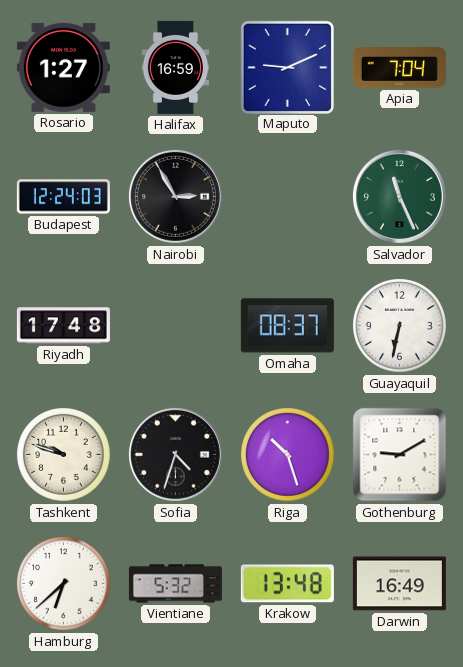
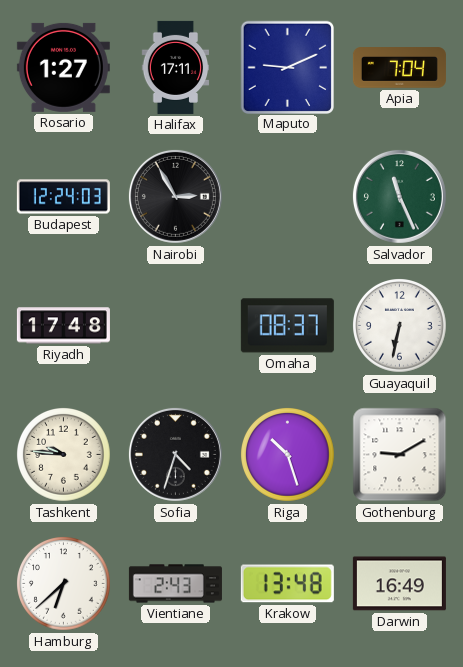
Halifax: 16:59 -> 17:11
Tashkent: 9:48 -> 9:46
Vientiane: 5:32 -> 2:43
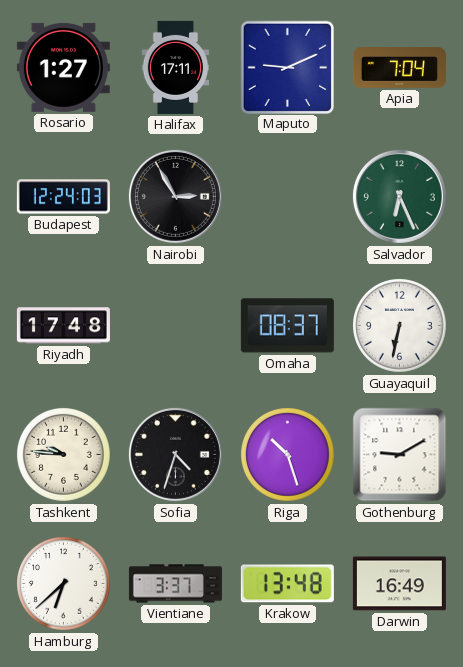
Salvador: 11:26 -> 6:26
Vientiane: 2:43 -> 3:37
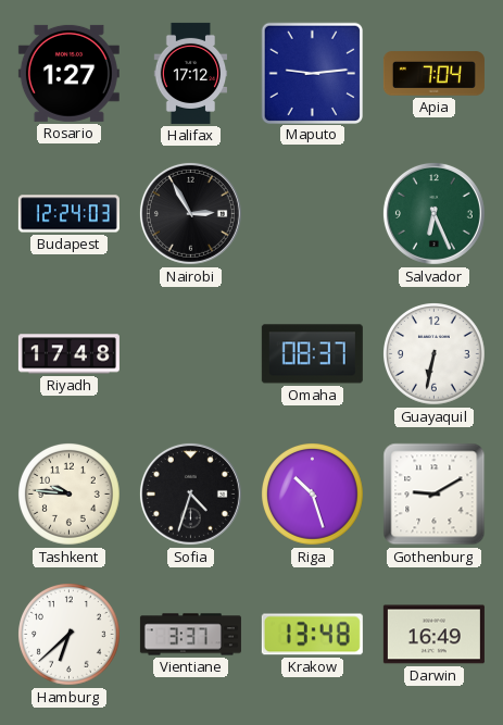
Halifax: 17:11 -> 17:12
Maputo: 9:11 -> 9:14
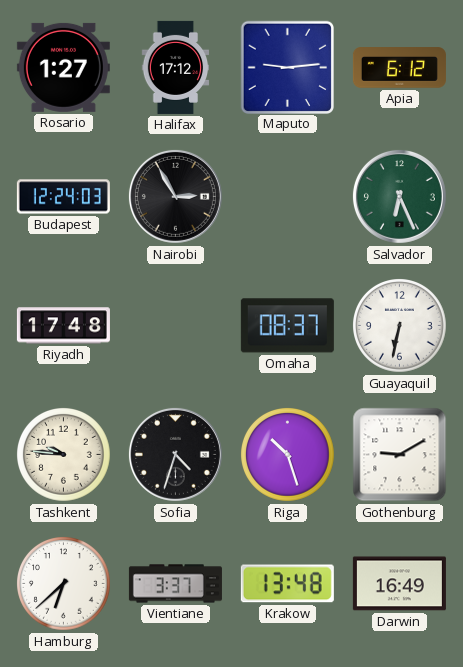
Apia: 7:04 -> 6:12
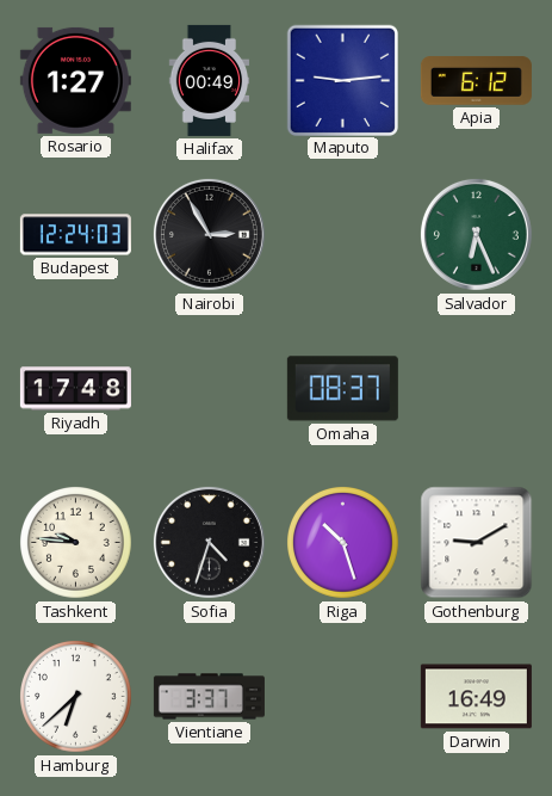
Halifax: 17:12 -> 00:49
Guayaquil: 6:32 -> none
Krakow: 13:48 -> none
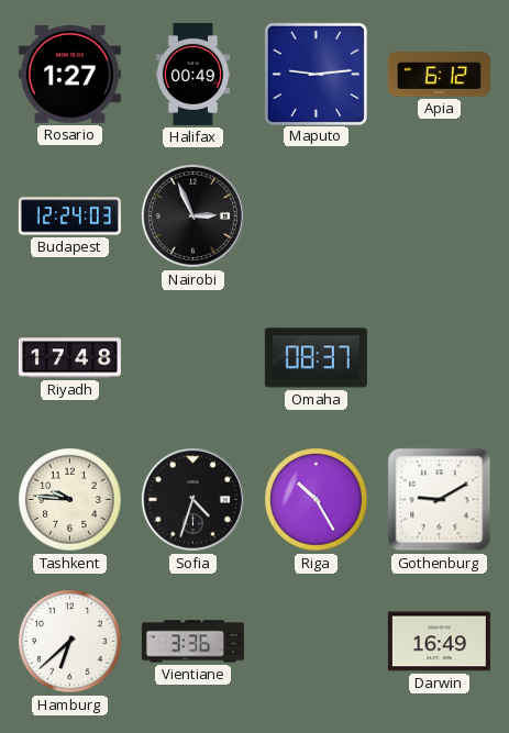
Nairobi: 2:55 -> 2:56
Salvador: 6:26 -> none
Riga: 10:27 -> 10:25
Vientiane: 3:37 -> 3:36
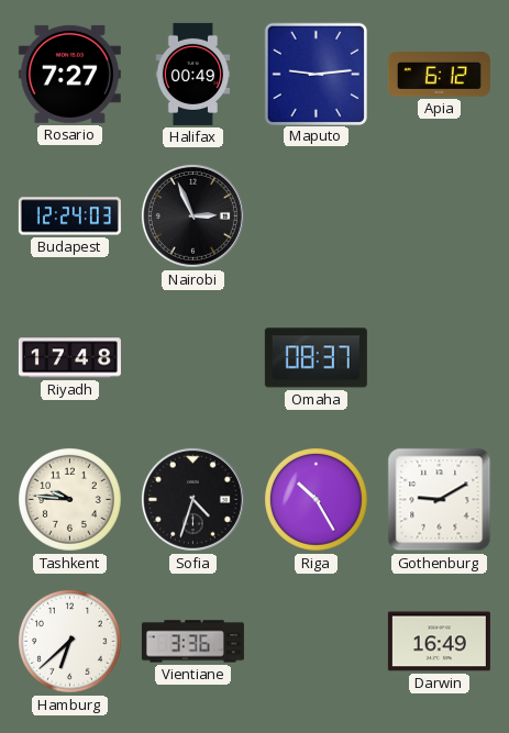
Rosario: 1:27 -> 7:27
